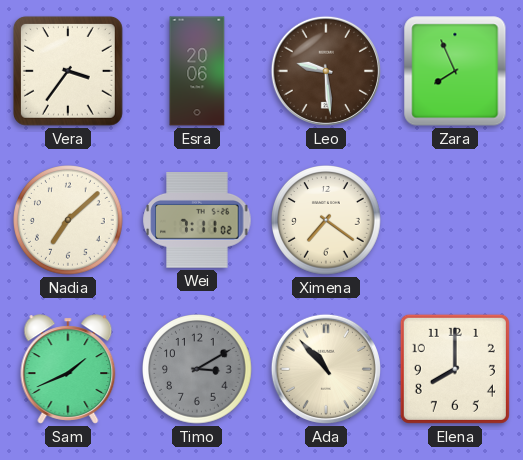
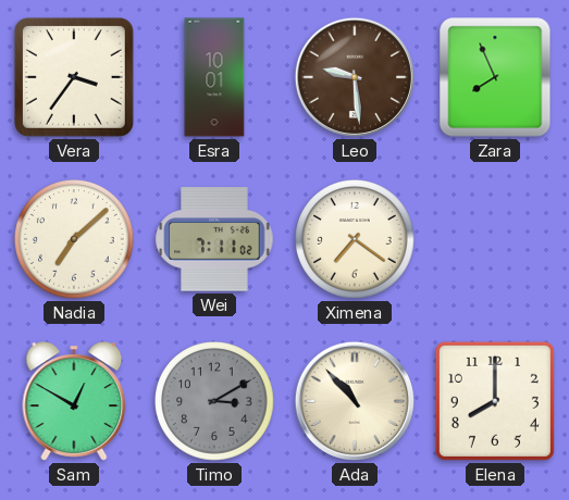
Esra: 20:06 -> 10:01
Sam: 1:41 -> 12:50
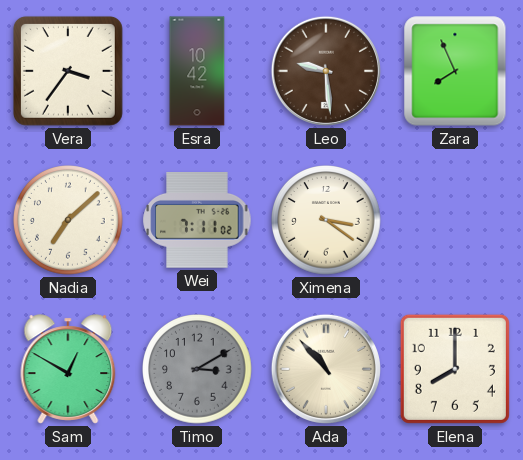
Esra: 10:01 -> 10:42
Ximena: 7:21 -> 3:21
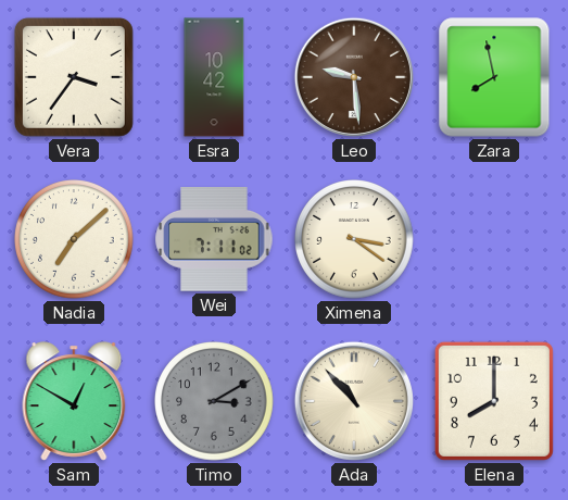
Zara: 7:56 -> 7:58
